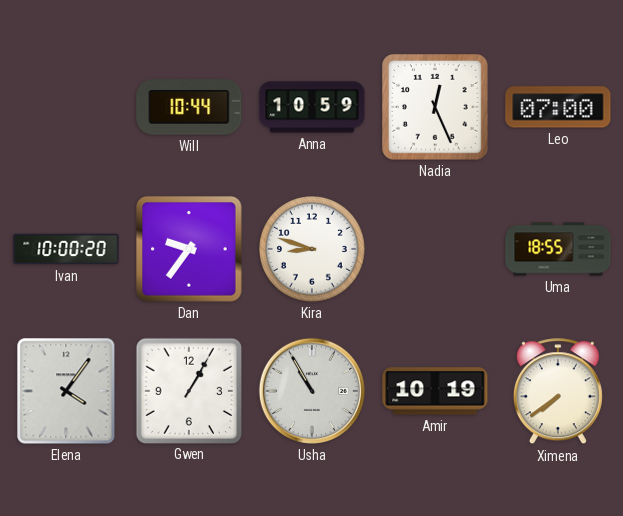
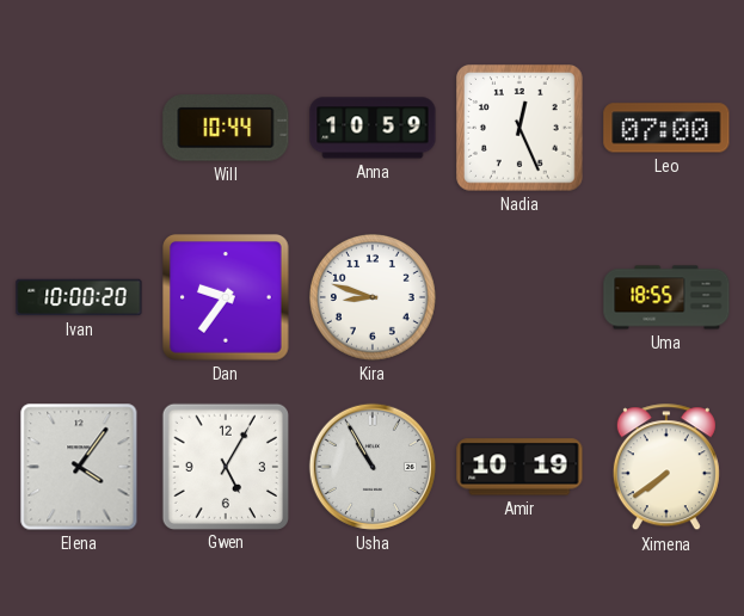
Gwen: 1:05 -> 5:05
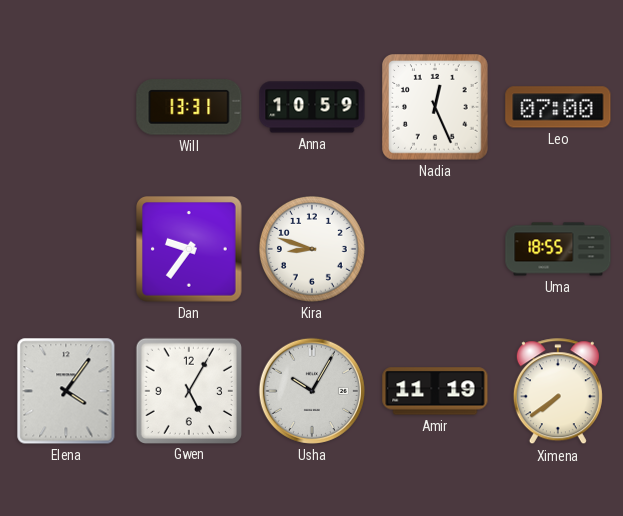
Will: 10:44 -> 13:31
Ivan: 10:00 -> none
Usha: 10:55 -> 10:05
Amir: 10:19 -> 11:19
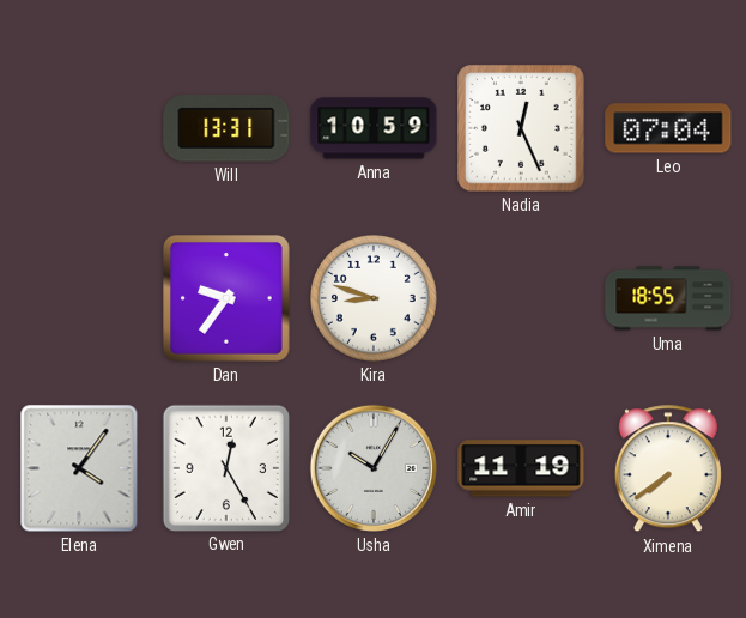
Leo: 07:00 -> 07:04
Gwen: 5:05 -> 12:25
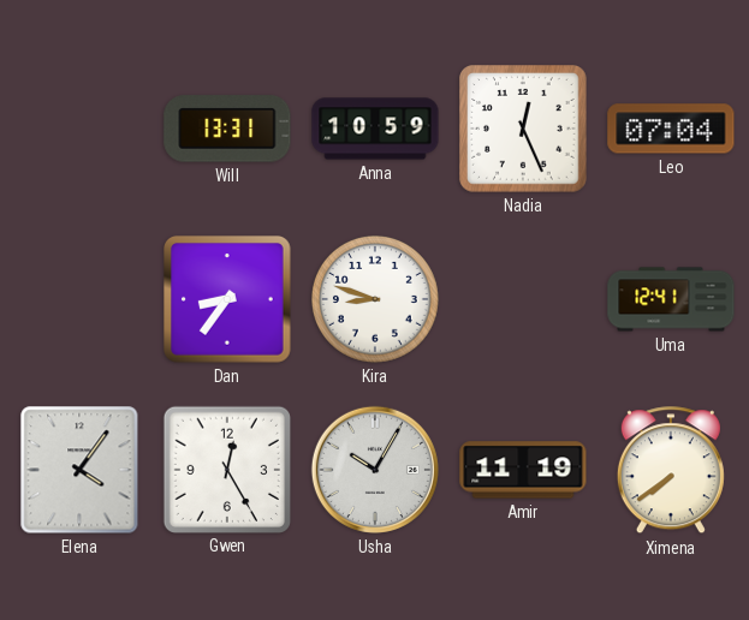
Dan: 9:36 -> 8:36
Uma: 18:55 -> 12:41
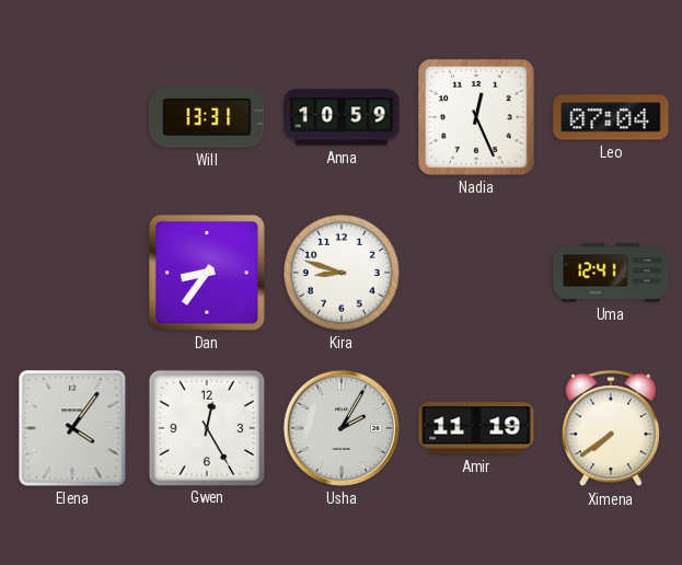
Usha: 10:05 -> 2:05
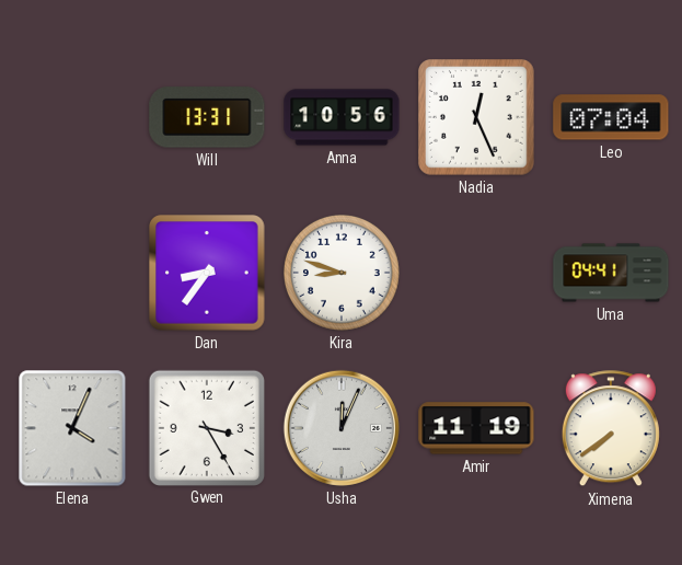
Anna: 10:59 -> 10:56
Uma: 12:41 -> 04:41
Elena: 4:06 -> 4:04
Gwen: 12:25 -> 3:25
Usha: 2:05 -> 12:04
